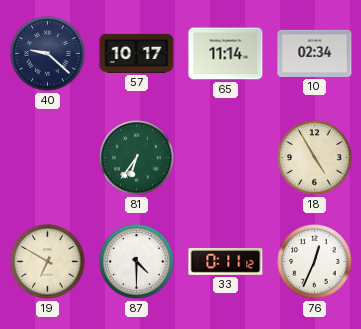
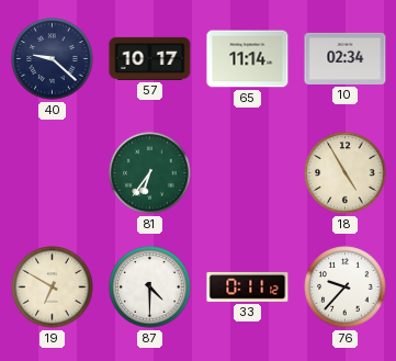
76: 12:34 -> 9:37
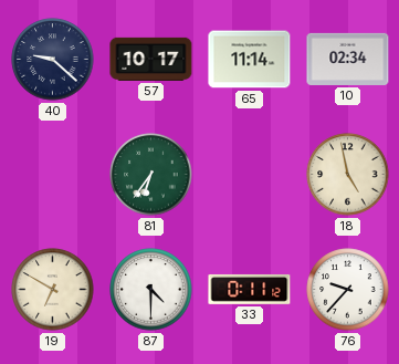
18: 4:55 -> 4:58
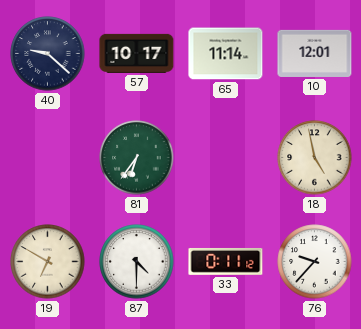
10: 02:34 -> 12:01
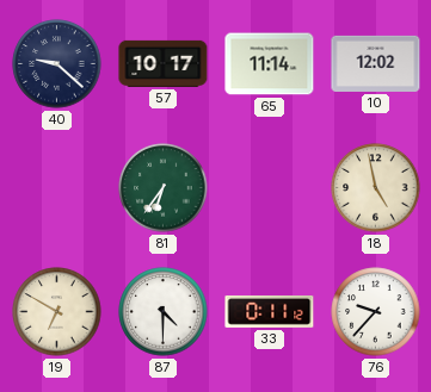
10: 12:01 -> 12:02
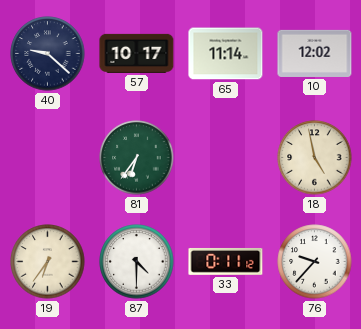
19: 6:50 -> 6:36
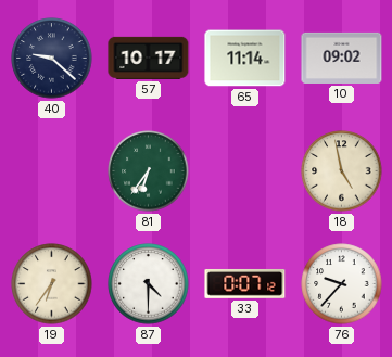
10: 12:02 -> 09:02
33: 0:11 -> 0:07
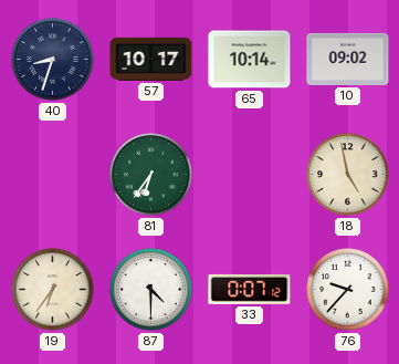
40: 9:22 -> 8:33
65: 11:14 -> 10:14
